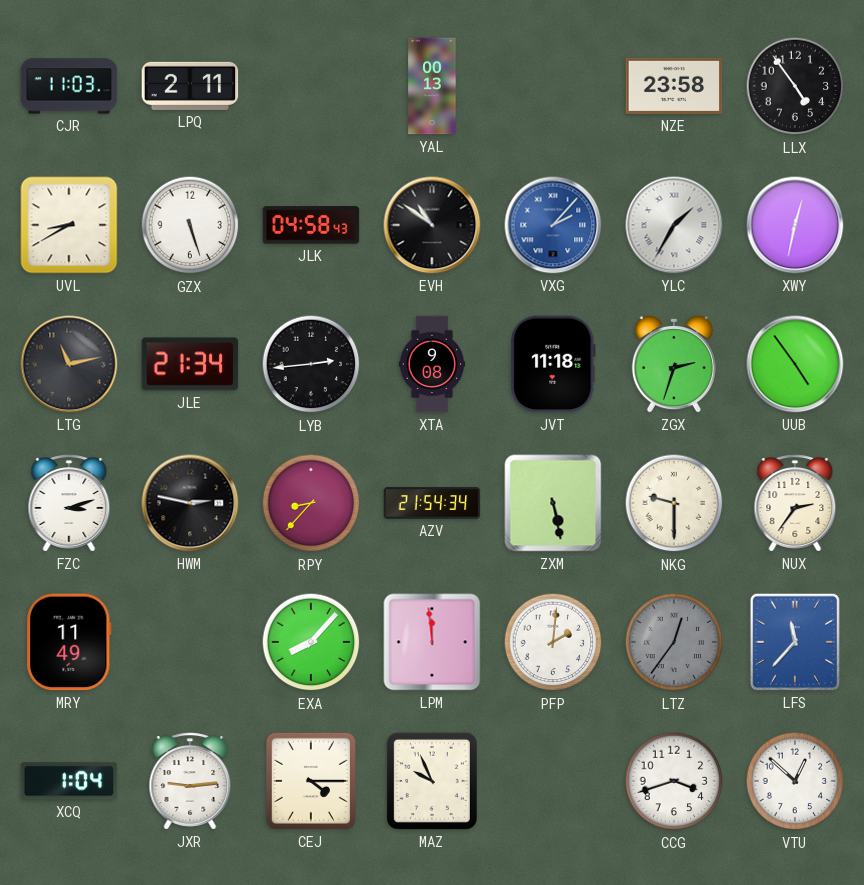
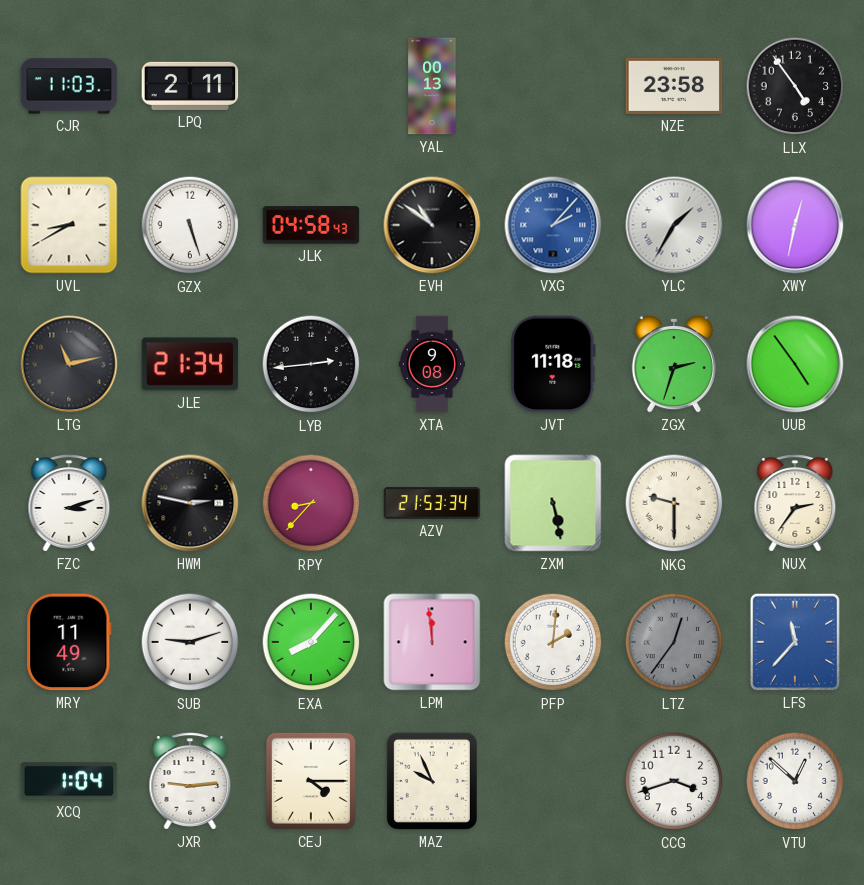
AZV: 21:54 -> 21:53
SUB: none -> 9:12
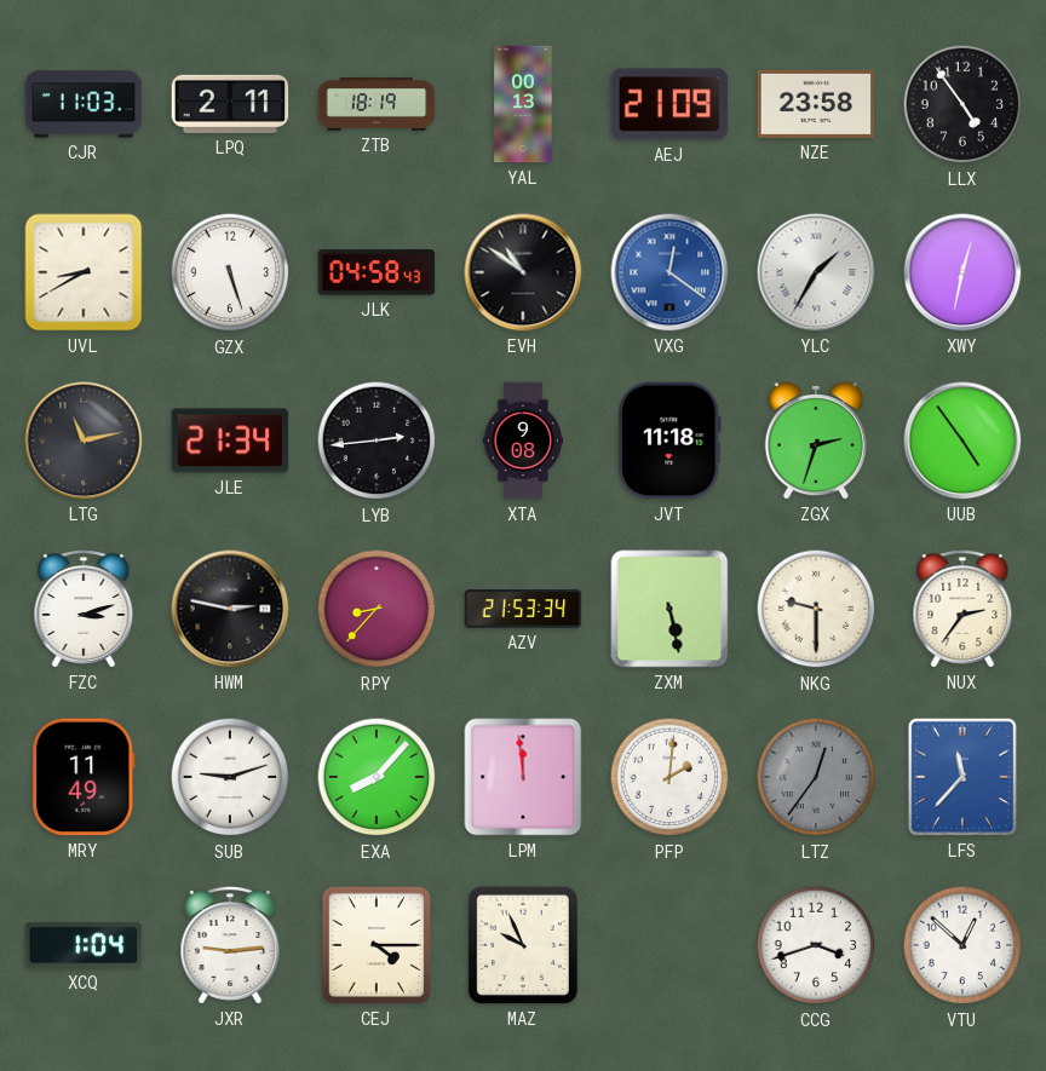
ZTB: none -> 18:19
AEJ: none -> 21:09
VXG: 2:07 -> 12:21
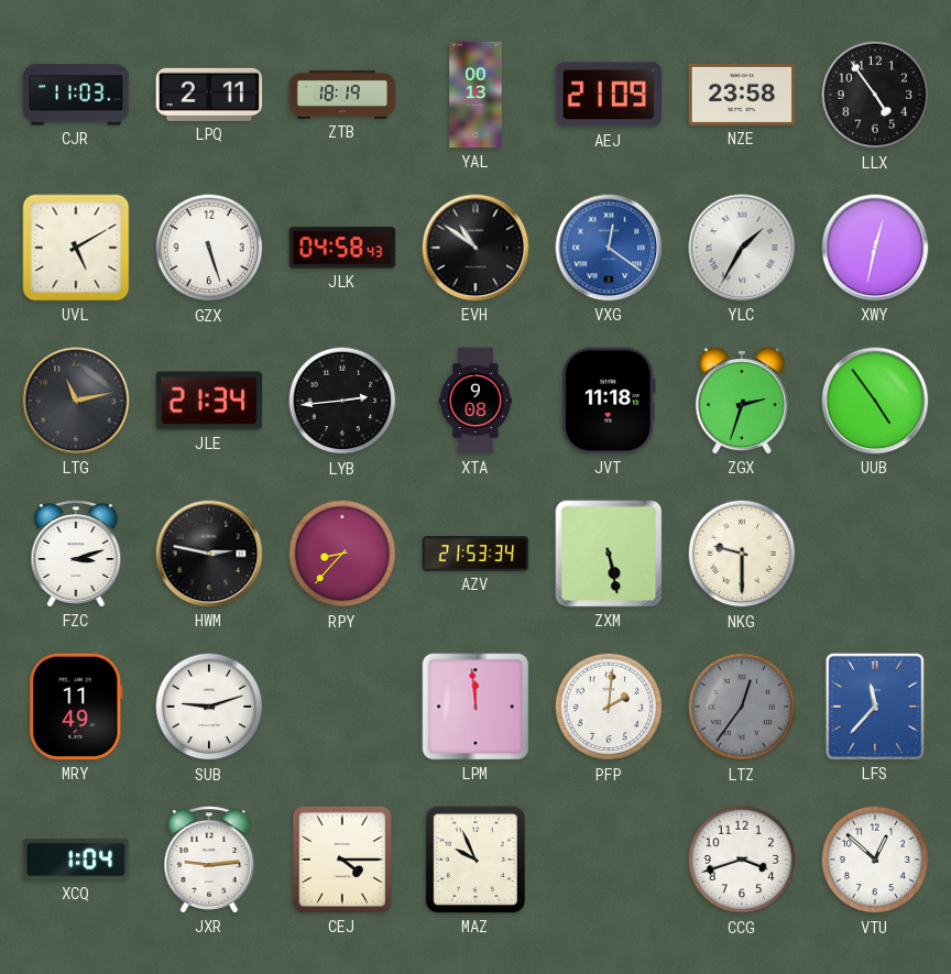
UVL: 8:40 -> 5:10
NUX: 2:36 -> none
EXA: 8:07 -> none
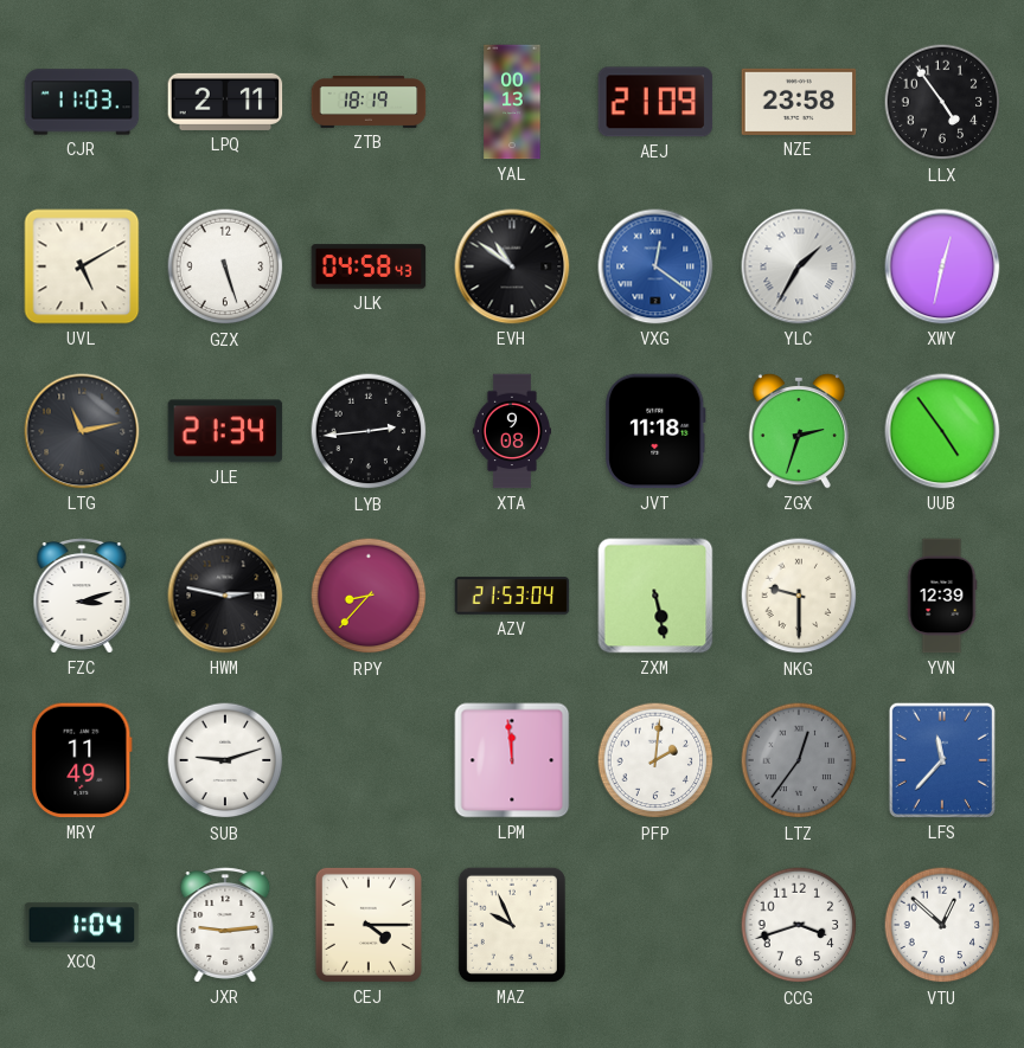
AZV: 21:53:34 -> 21:53:04
YVN: none -> 12:39
